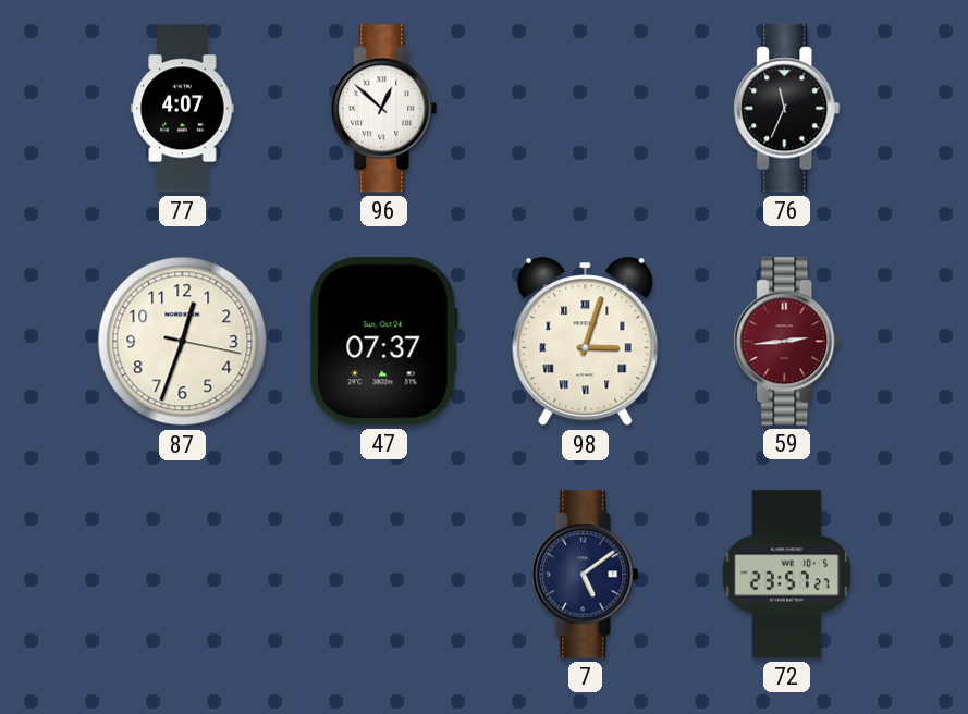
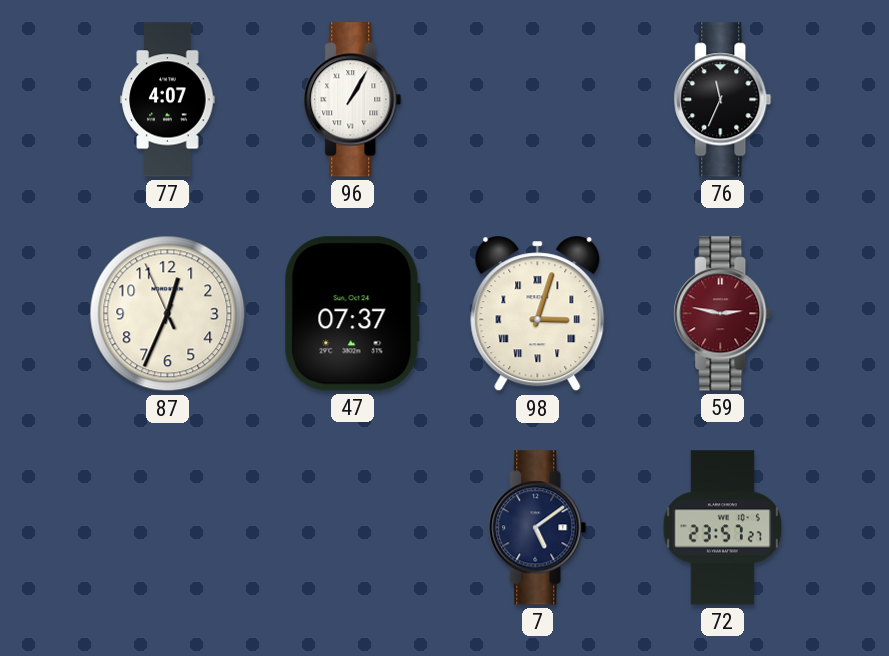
96: 12:52 -> 1:05
87: 12:33:17 -> 12:33:56
59: 2:44 -> 2:47
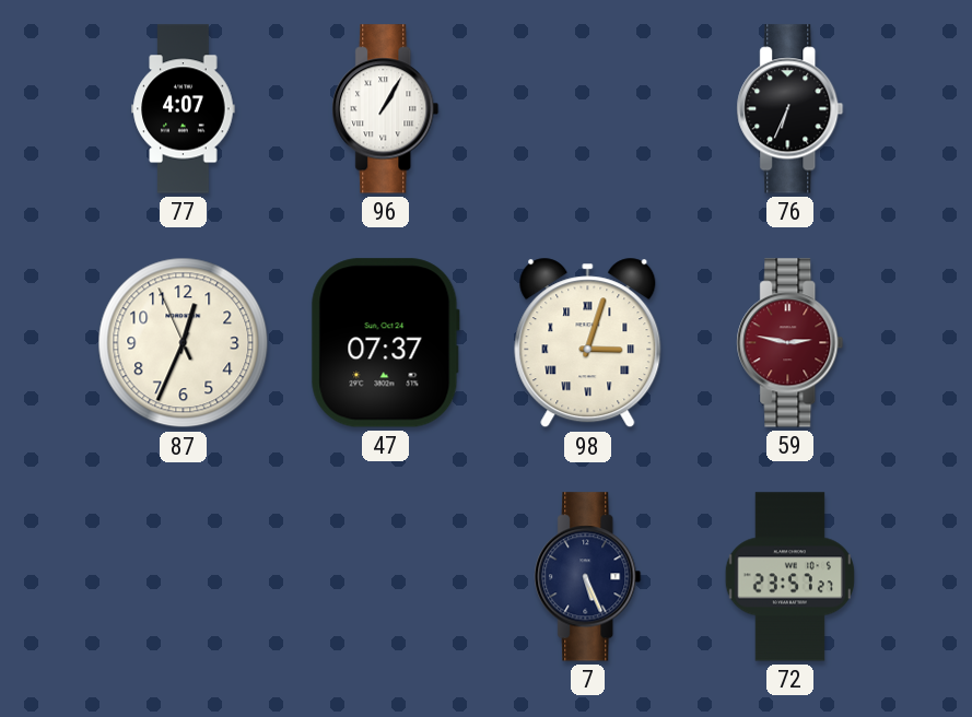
76: 11:34 -> 6:34
7: 5:09 -> 5:26
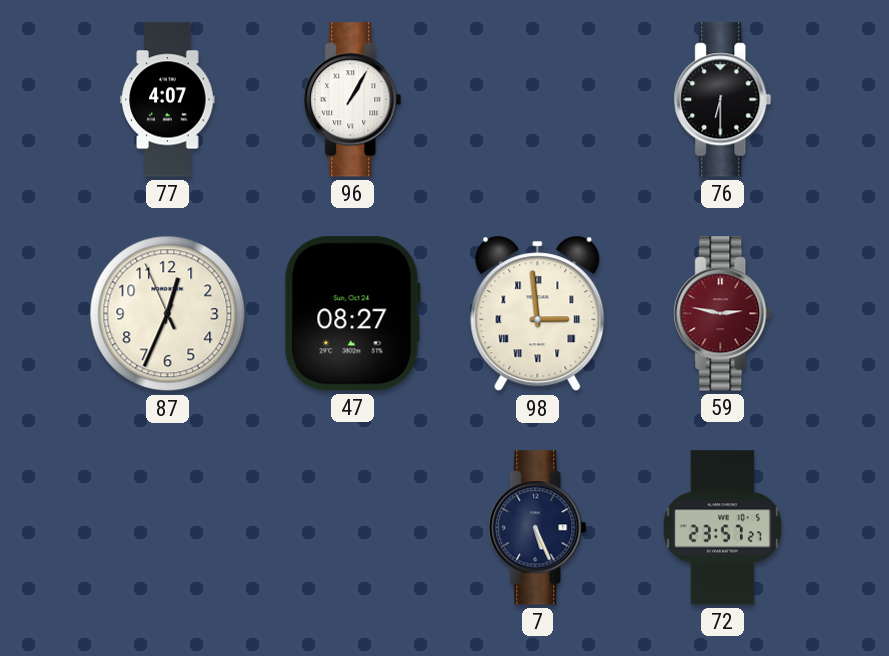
76: 6:34 -> 6:30
47: 07:37 -> 08:27
98: 3:03 -> 2:59
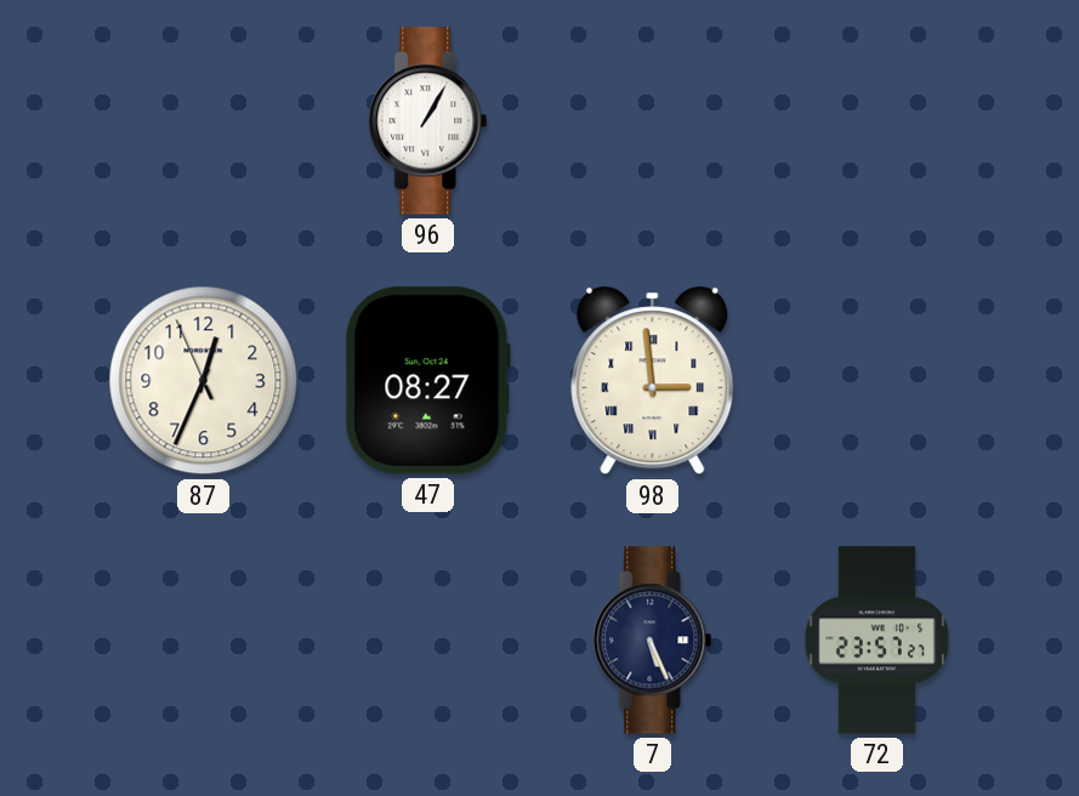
77: 4:07 -> none
76: 6:30 -> none
59: 2:47 -> none
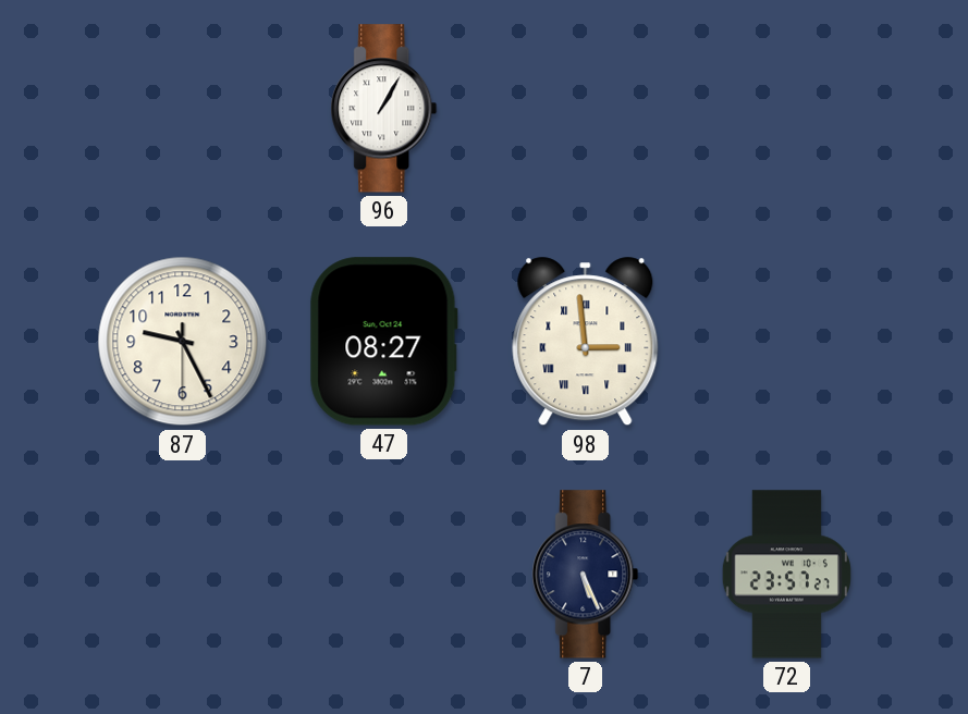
87: 12:33 -> 9:25
